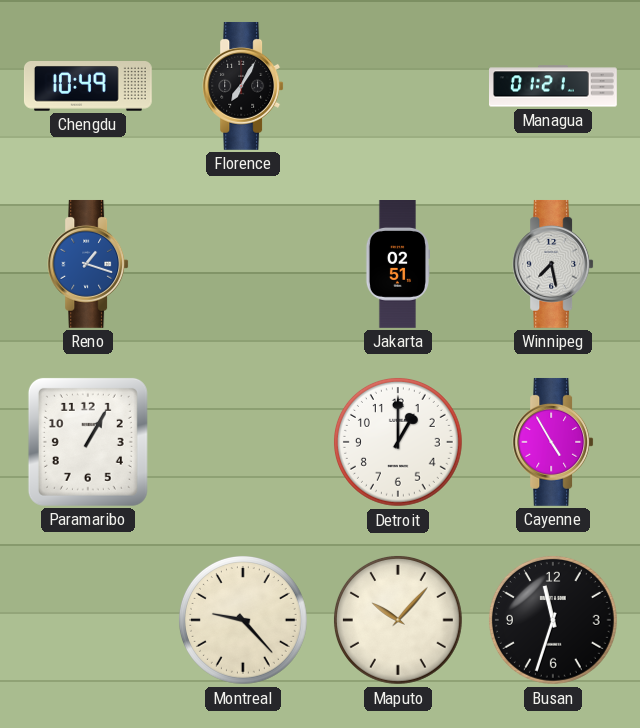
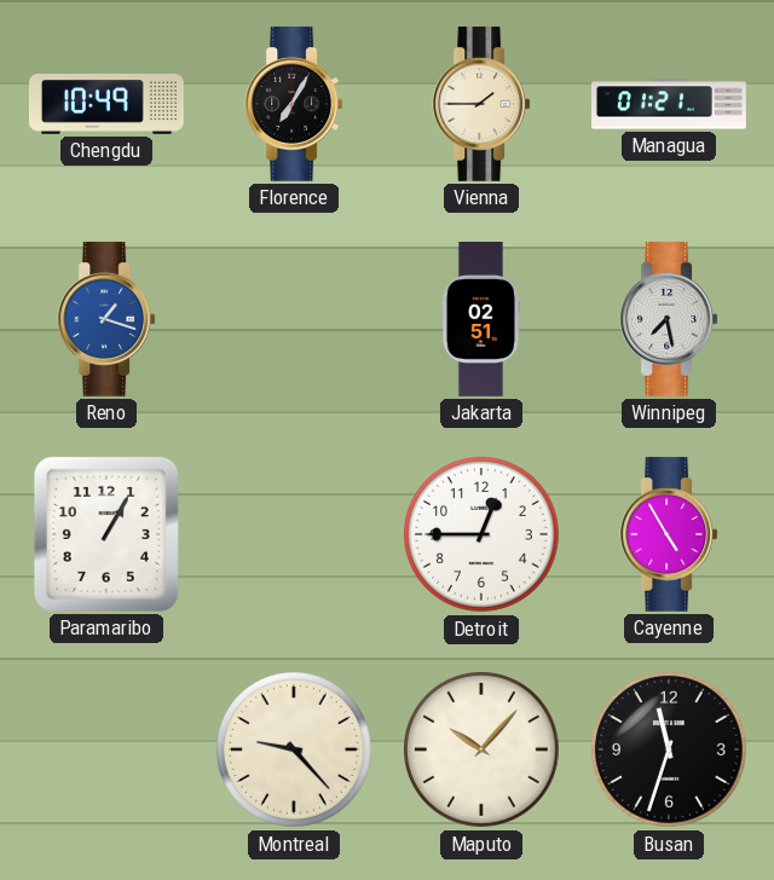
Vienna: none -> 1:45
Detroit: 1:00 -> 12:45
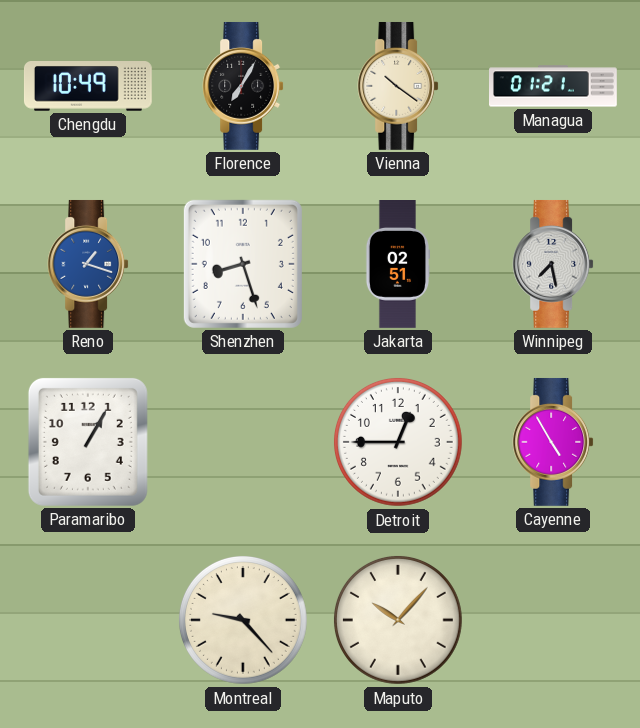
Vienna: 1:45 -> 10:21
Shenzhen: none -> 8:27
Busan: 11:33 -> none
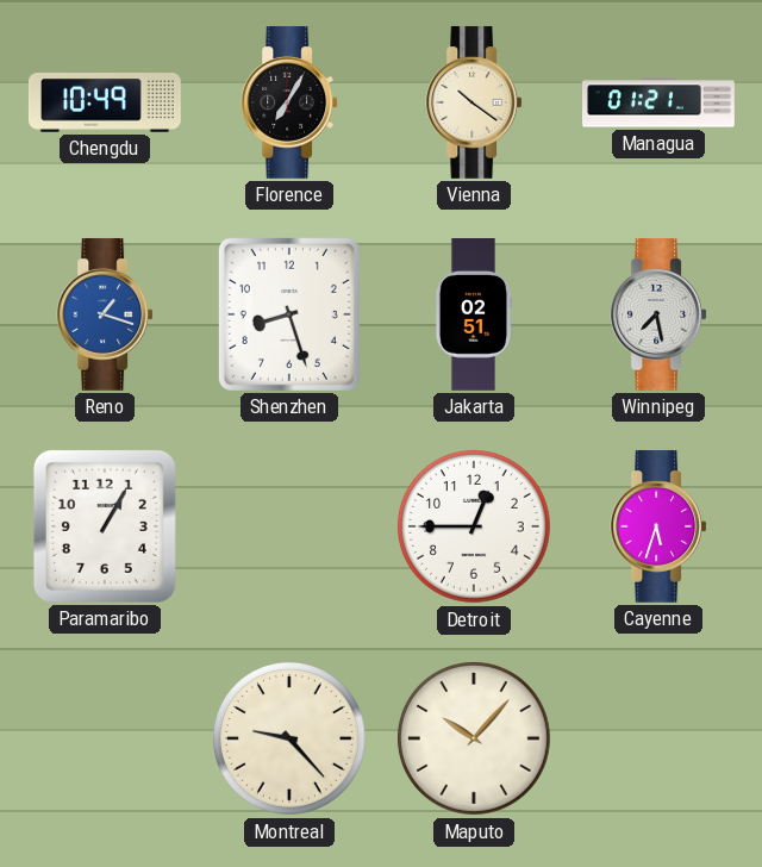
Cayenne: 4:55 -> 5:33
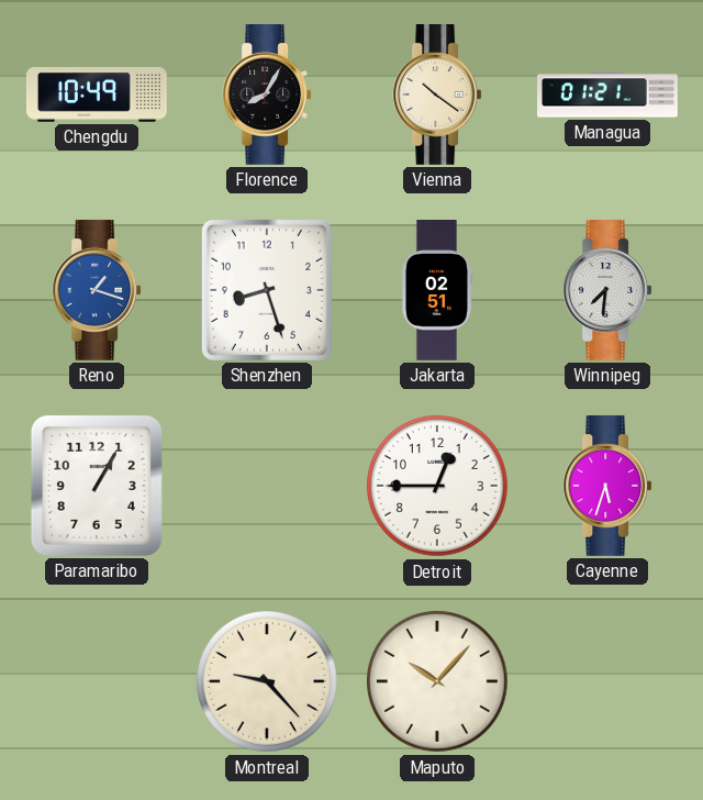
Florence: 7:05 -> 8:05
Winnipeg: 7:28 -> 7:31
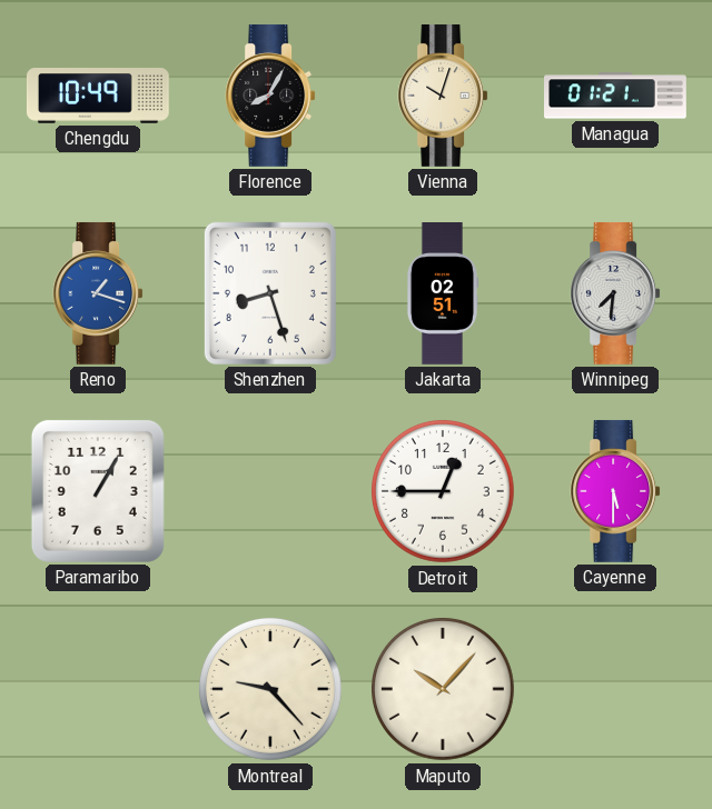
Vienna: 10:21 -> 10:03
Cayenne: 5:33 -> 5:30
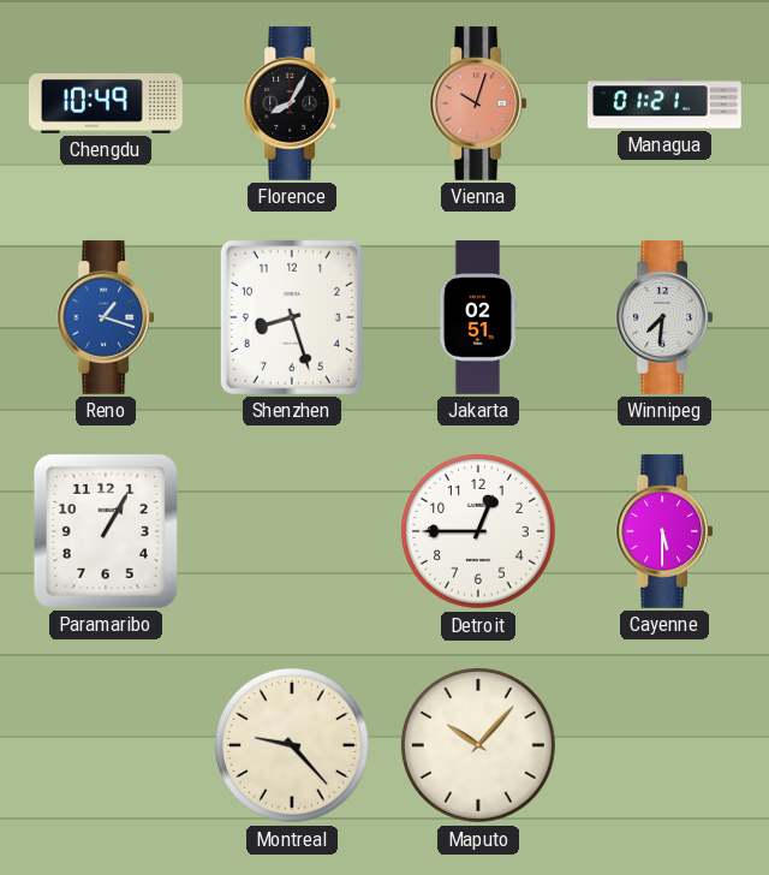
Vienna dial: cream -> salmon
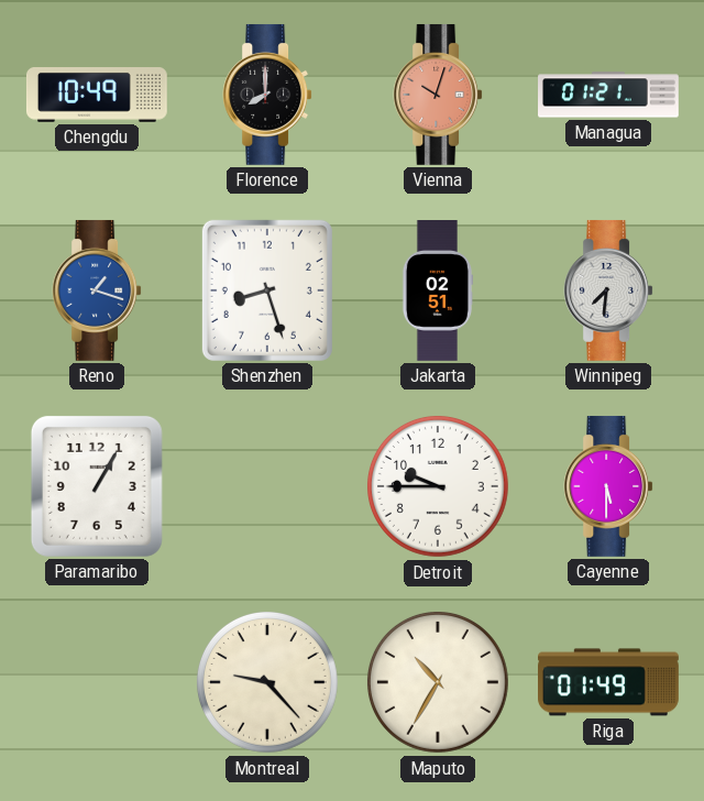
Florence: 8:05 -> 8:00
Detroit: 12:45 -> 9:45
Maputo: 10:07 -> 10:35
Riga: none -> 01:49
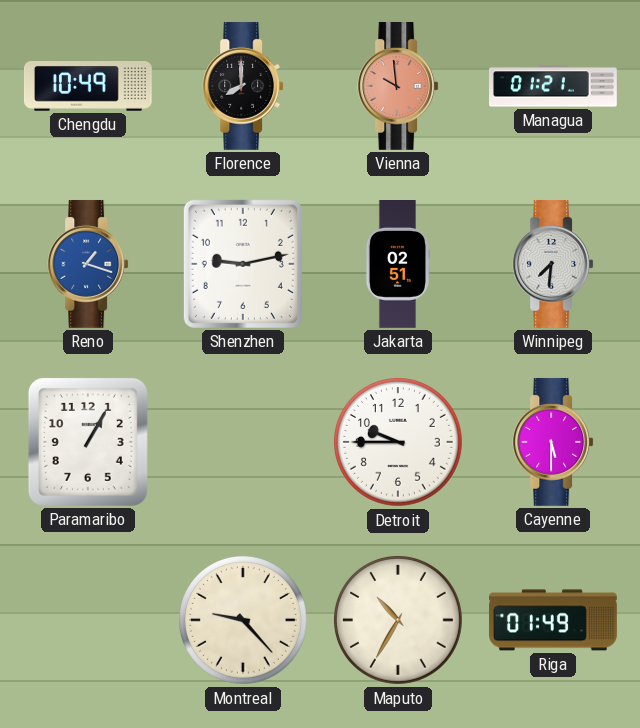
Vienna: 10:03 -> 9:59
Shenzhen: 8:27 -> 9:13
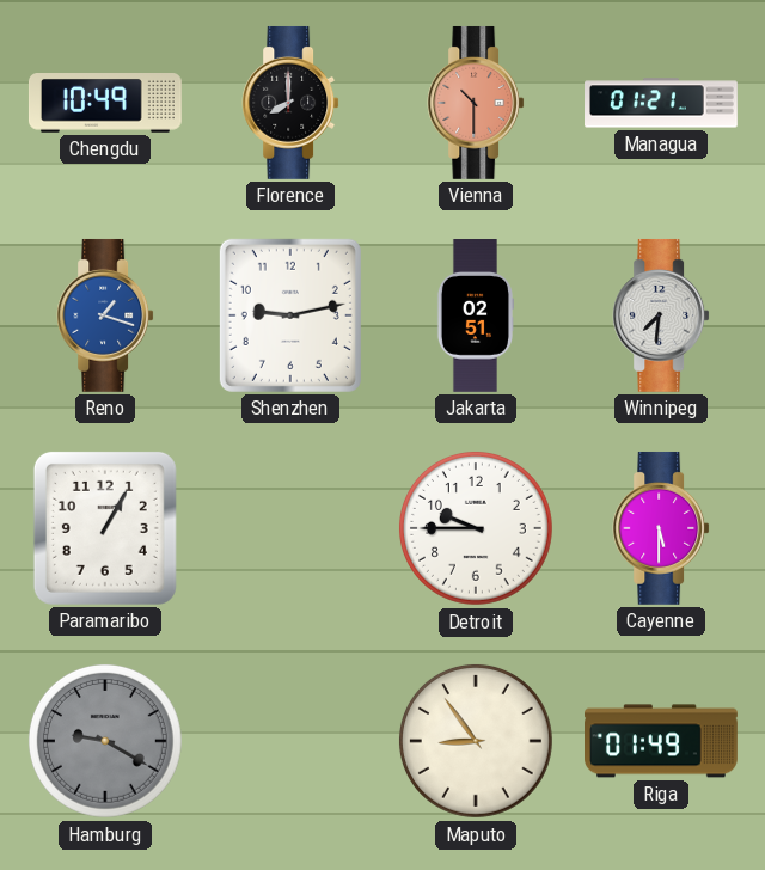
Vienna: 9:59 -> 10:30
Hamburg: none -> 9:20
Montreal: 9:23 -> none
Maputo: 10:35 -> 8:54
